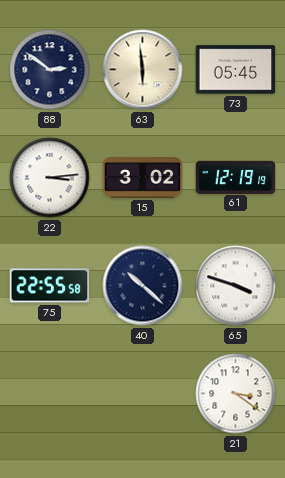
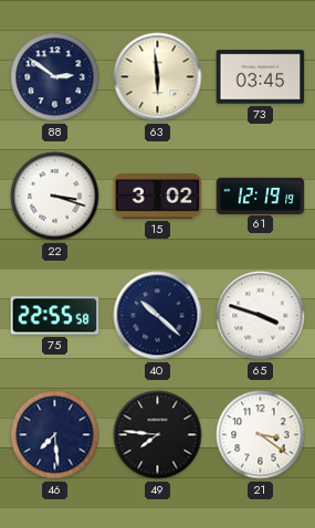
73: 05:45 -> 03:45
22: 3:14 -> 3:18
46: none -> 7:29
49: none -> 7:46
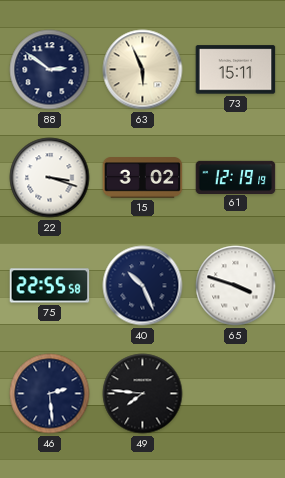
63: 5:59 -> 5:56
73: 03:45 -> 15:11
40: 10:22 -> 10:26
46: 7:29 -> 2:29
21: 3:21 -> none
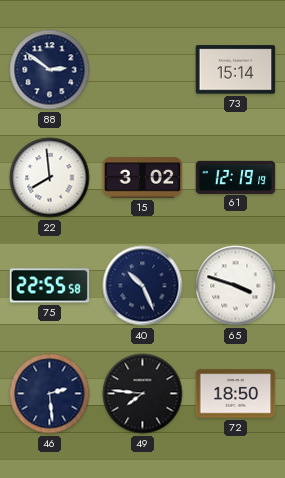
63: 5:56 -> none
73: 15:11 -> 15:14
22: 3:18 -> 7:59
72: none -> 18:50
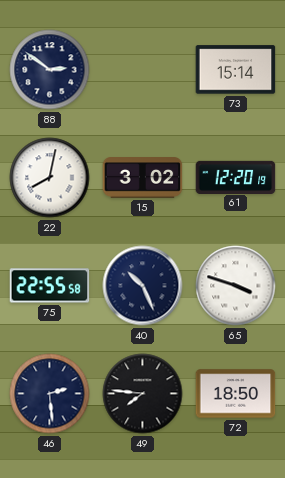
22: 7:59 -> 8:02
61: 12:19 -> 12:20
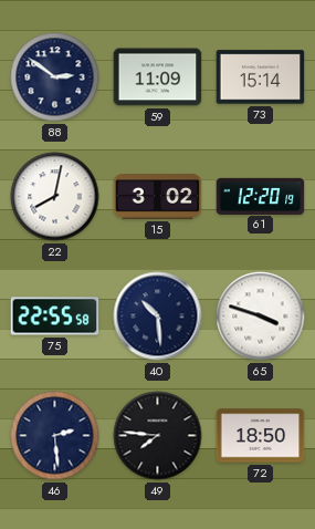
59: none -> 11:09
40: 10:26 -> 10:29
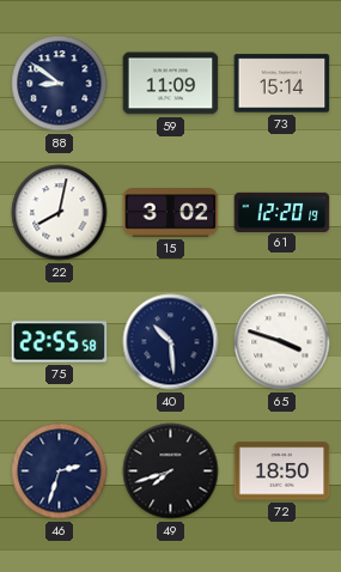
88: 2:51 -> 8:51
46: 2:29 -> 2:33
49: 7:46 -> 7:42
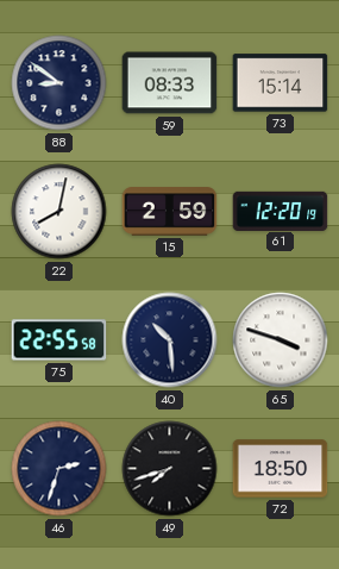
59: 11:09 -> 08:33
15: 3:02 -> 2:59
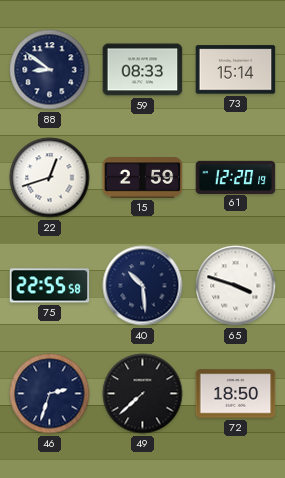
22: 8:02 -> 12:42
49: 7:42 -> 7:38
